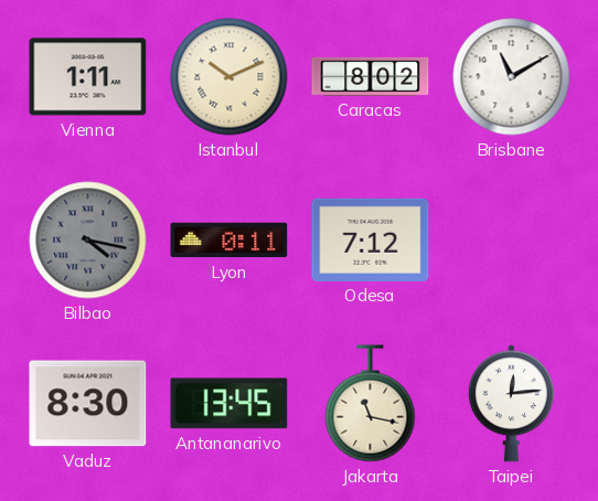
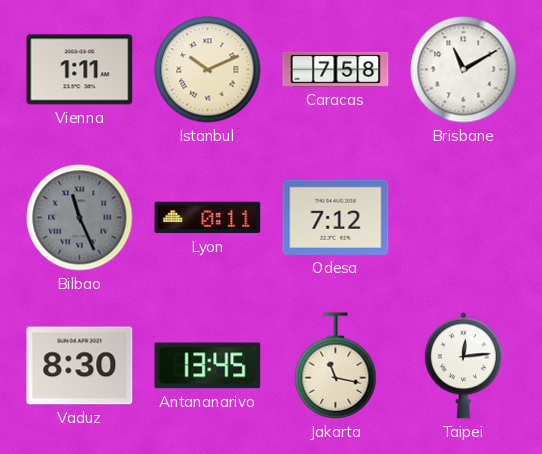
Caracas: 8:02 -> 7:58
Bilbao: 4:17 -> 11:26
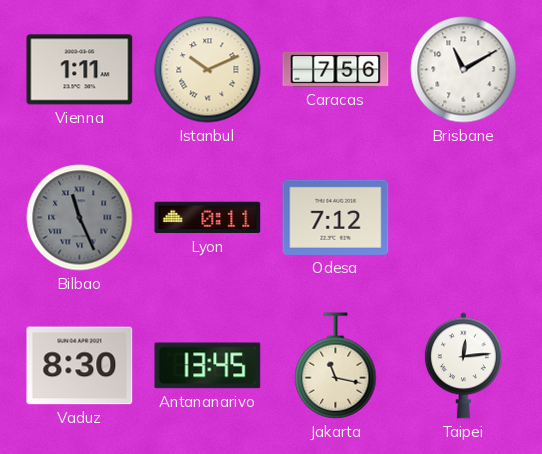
Caracas: 7:58 -> 7:56
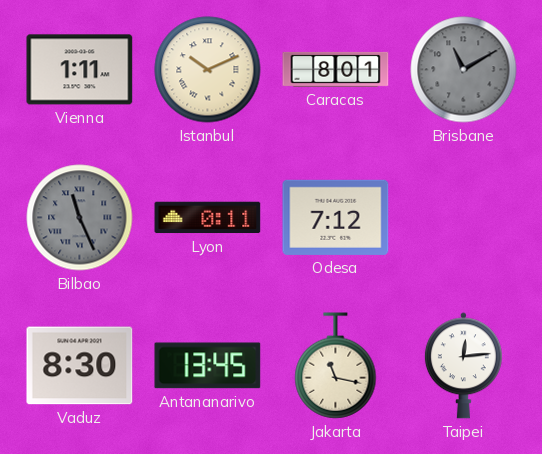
Caracas: 7:56 -> 8:01
Brisbane dial: white -> grey
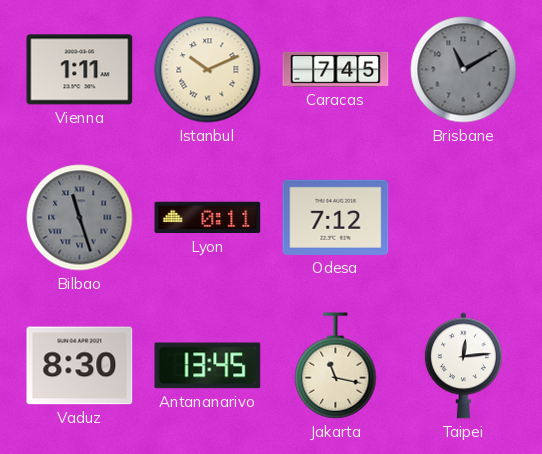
Caracas: 8:01 -> 7:45
Bilbao: 11:26 -> 11:27
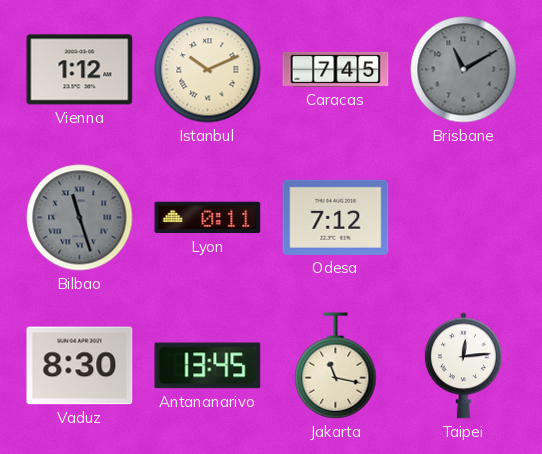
Vienna: 1:11 -> 1:12
